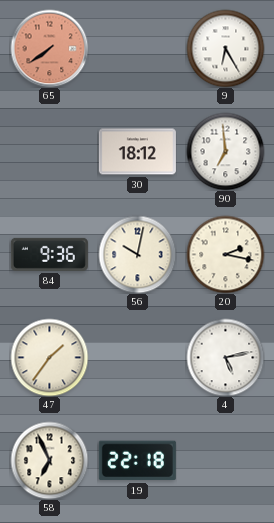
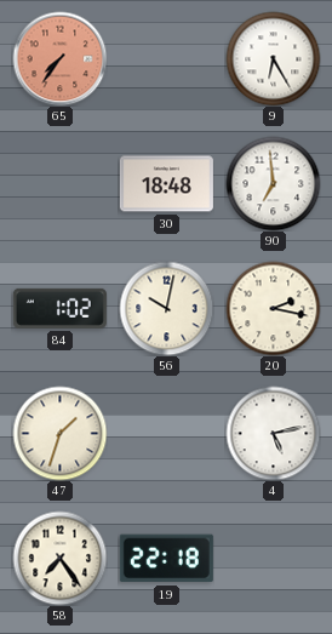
65: 7:39 -> 7:36
30: 18:12 -> 18:48
84: 9:36 -> 1:02
47: 1:36 -> 1:33
58: 6:56 -> 7:24
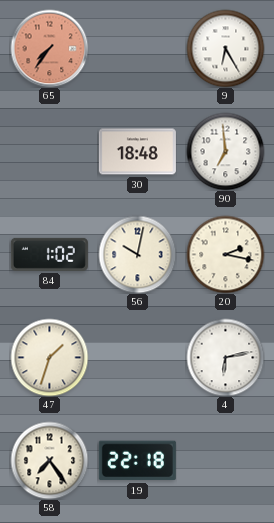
4: 5:13 -> 6:13
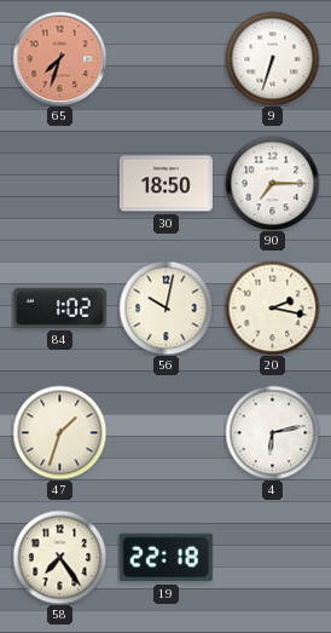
65: 7:36 -> 7:33
9: 6:25 -> 6:33
30: 18:48 -> 18:50
90: 6:59 -> 7:15
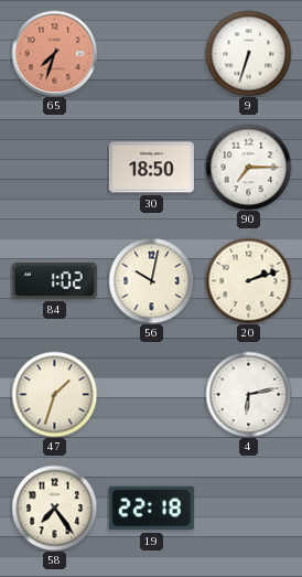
20: 2:17 -> 2:12
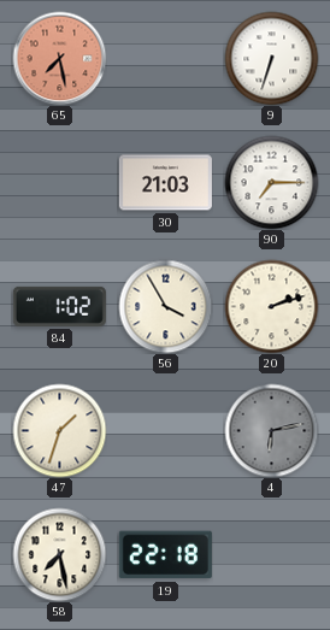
65: 7:33 -> 7:28
30: 18:50 -> 21:03
56: 10:02 -> 3:55
4 dial: white -> grey
58: 7:24 -> 7:28
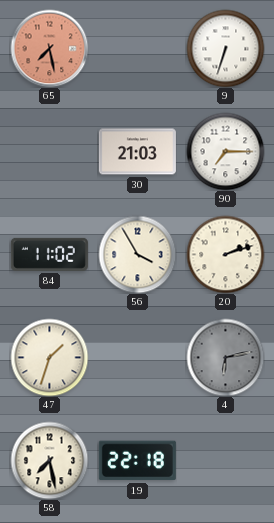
84: 1:02 -> 11:02
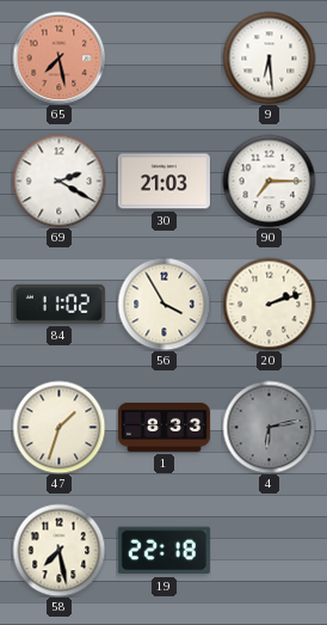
9: 6:33 -> 6:29
69: none -> 2:20
1: none -> 8:33
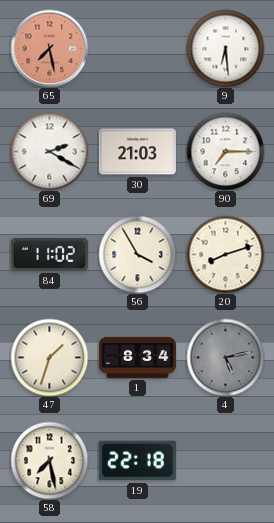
20: 2:12 -> 8:12
1: 8:33 -> 8:34
4: 6:13 -> 5:13
